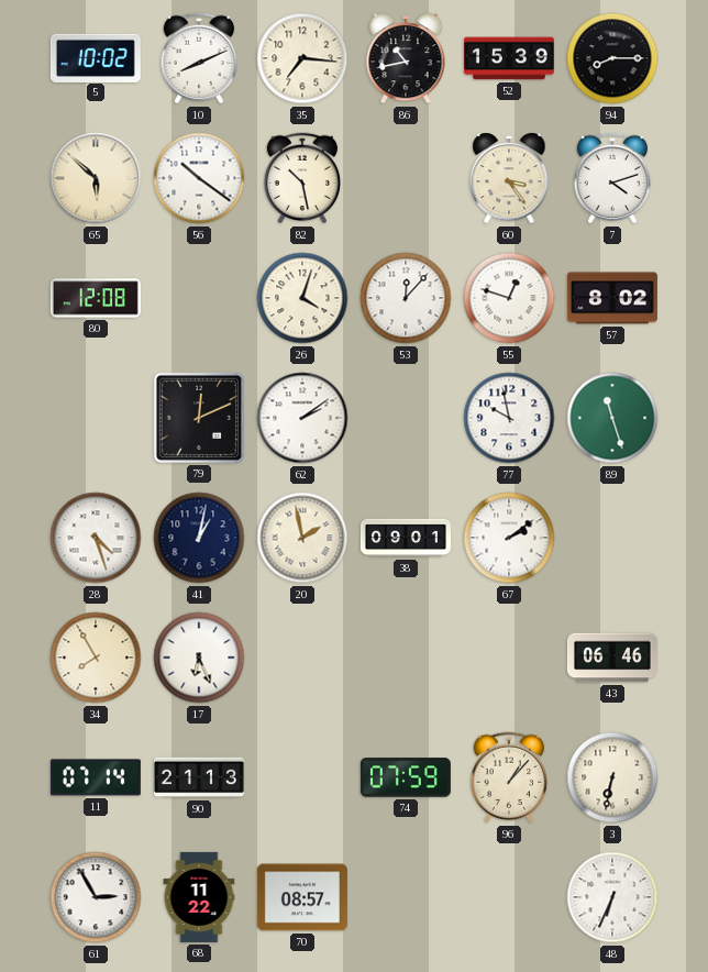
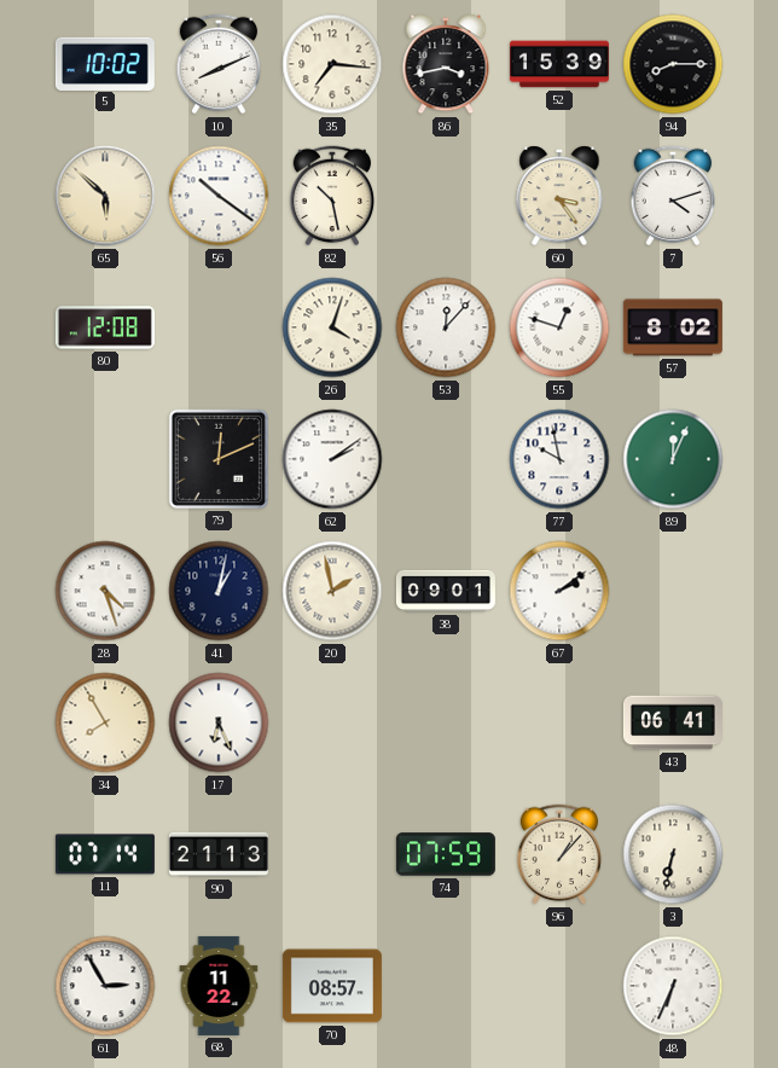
86: 10:43 -> 3:43
89: 11:27 -> 12:04
43: 06:46 -> 06:41
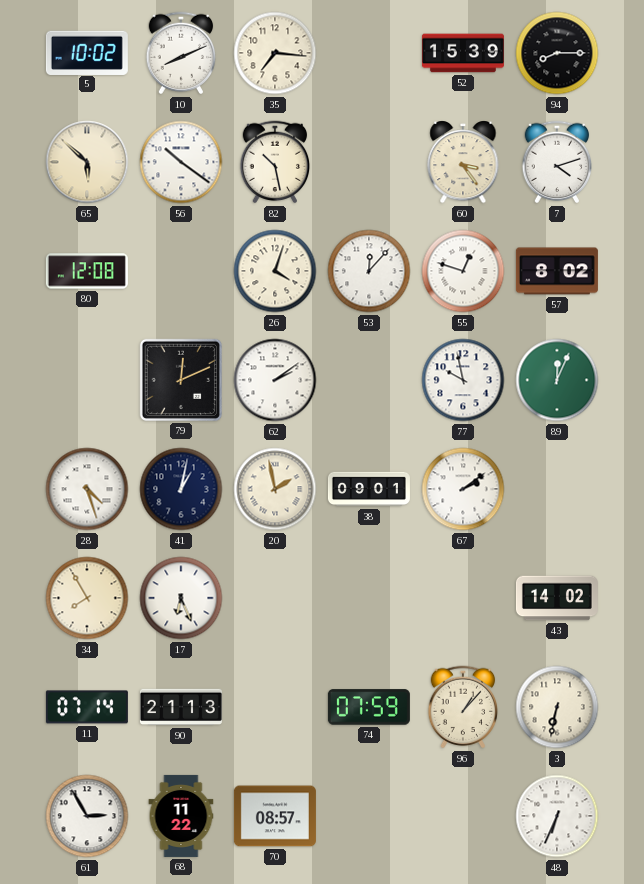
86: 3:43 -> none
43: 06:41 -> 14:02
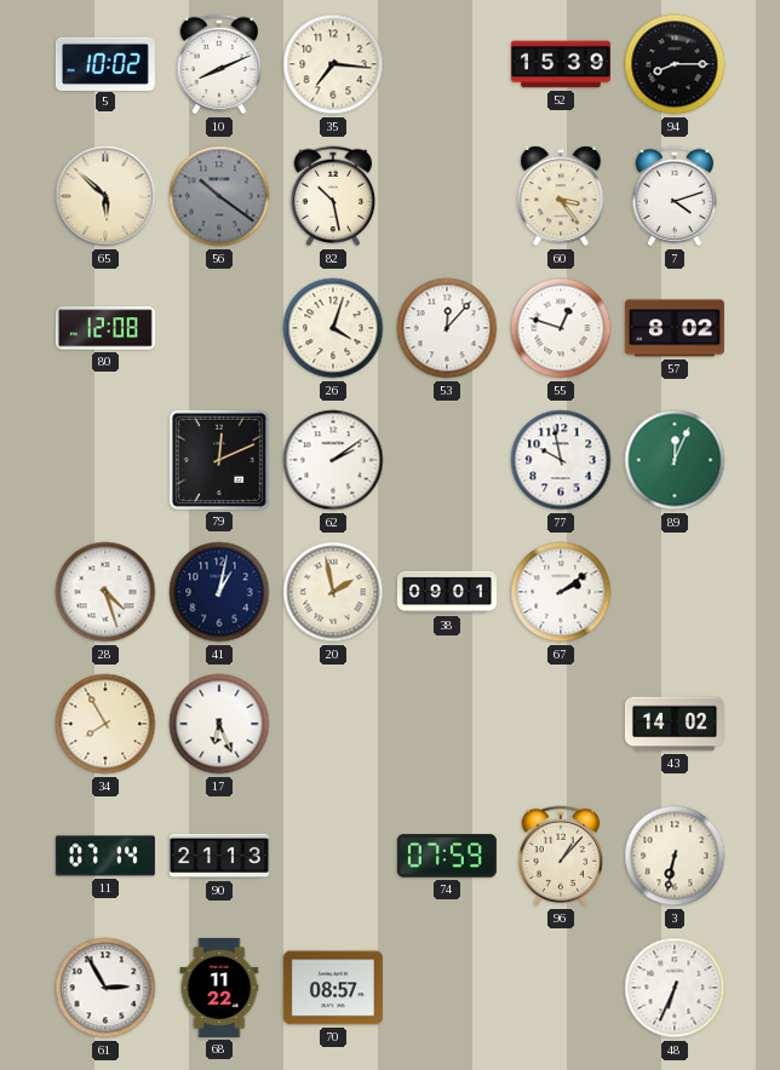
56 dial: white -> grey
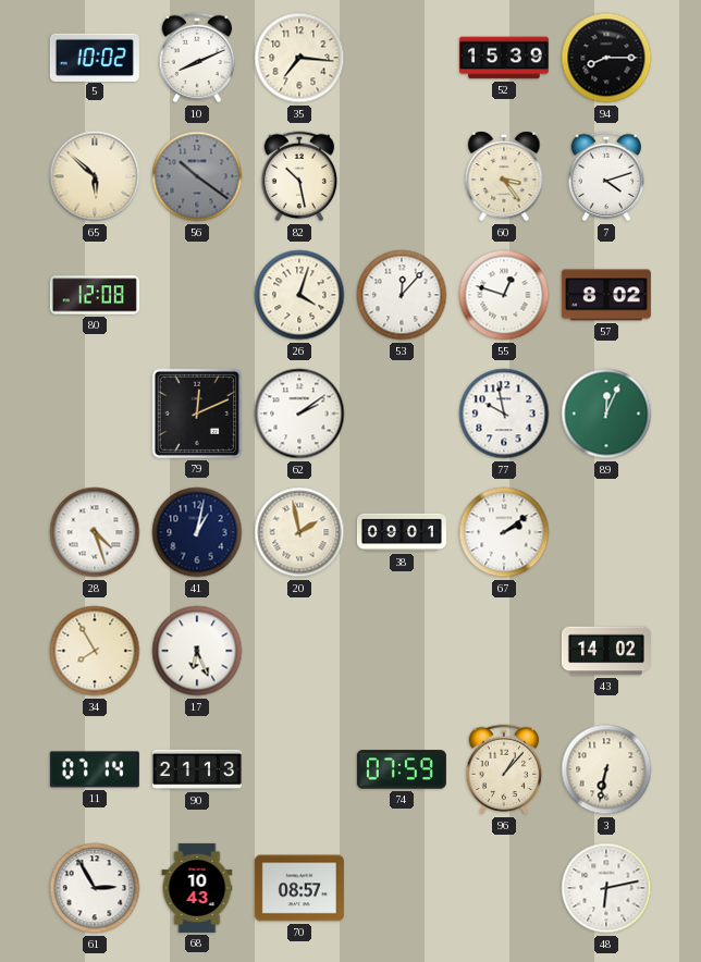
68: 11:22 -> 10:43
48: 6:34 -> 6:13
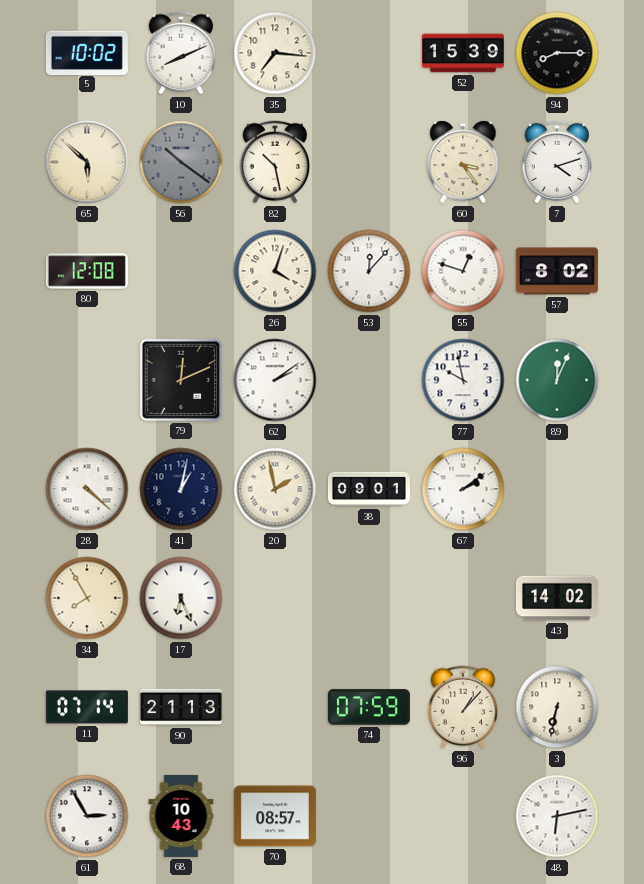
28: 4:27 -> 4:22
